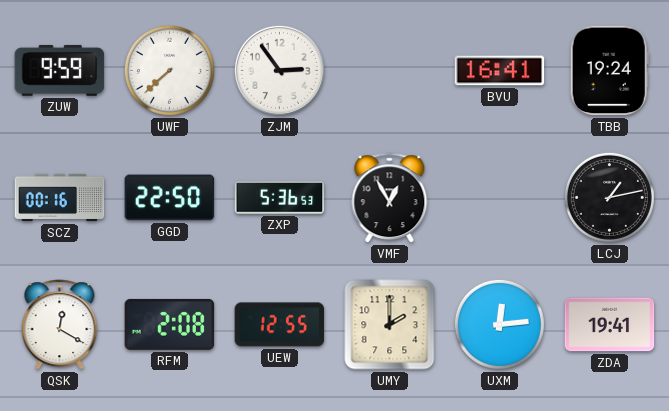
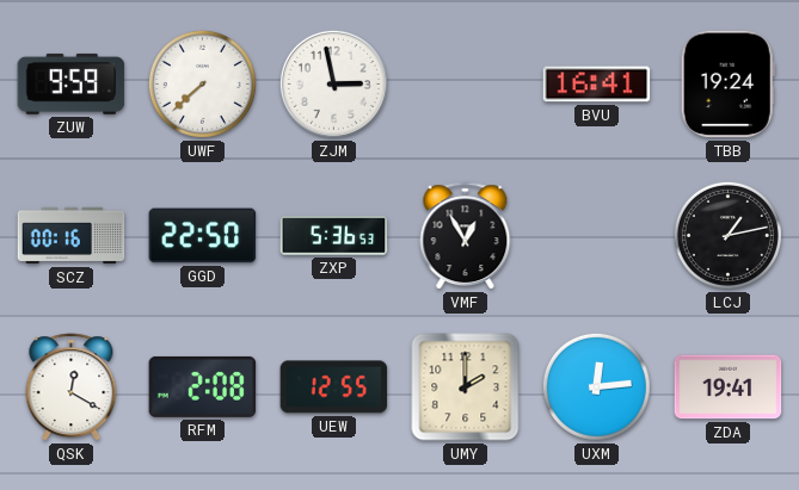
ZJM: 2:54 -> 2:58
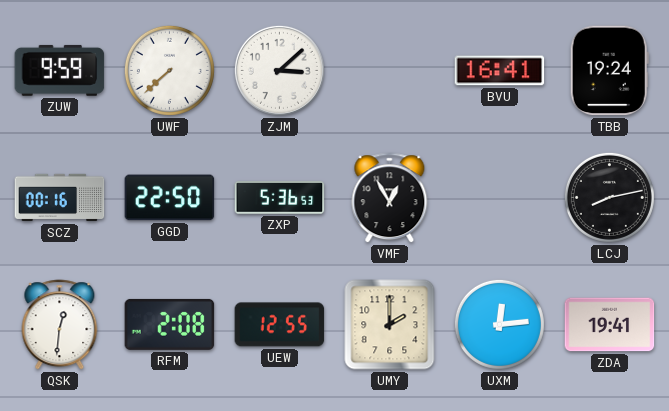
ZJM: 2:58 -> 3:08
LCJ: 1:13 -> 8:13
QSK: 12:20 -> 12:31
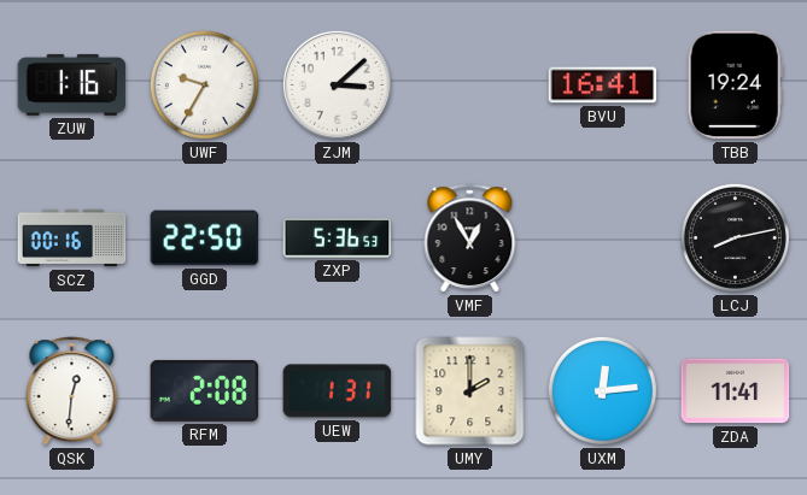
ZUW: 9:59 -> 1:16
UWF: 7:38 -> 9:35
UEW: 12:55 -> 1:31
ZDA: 19:41 -> 11:41
